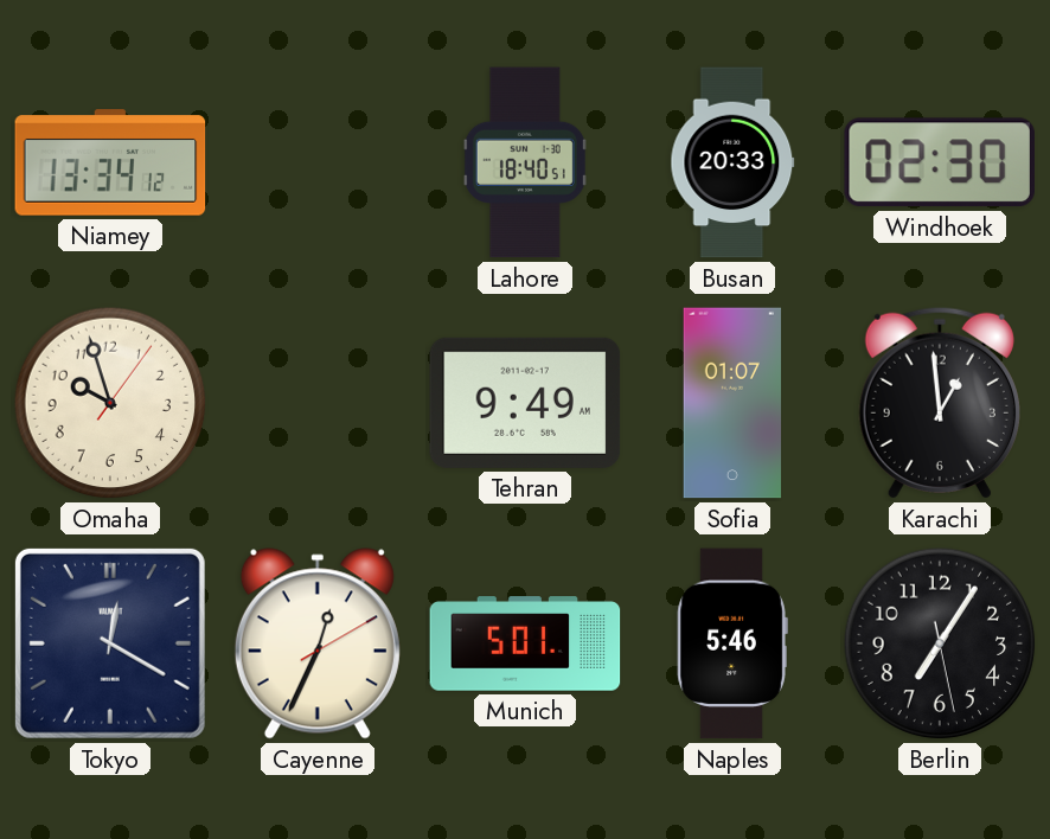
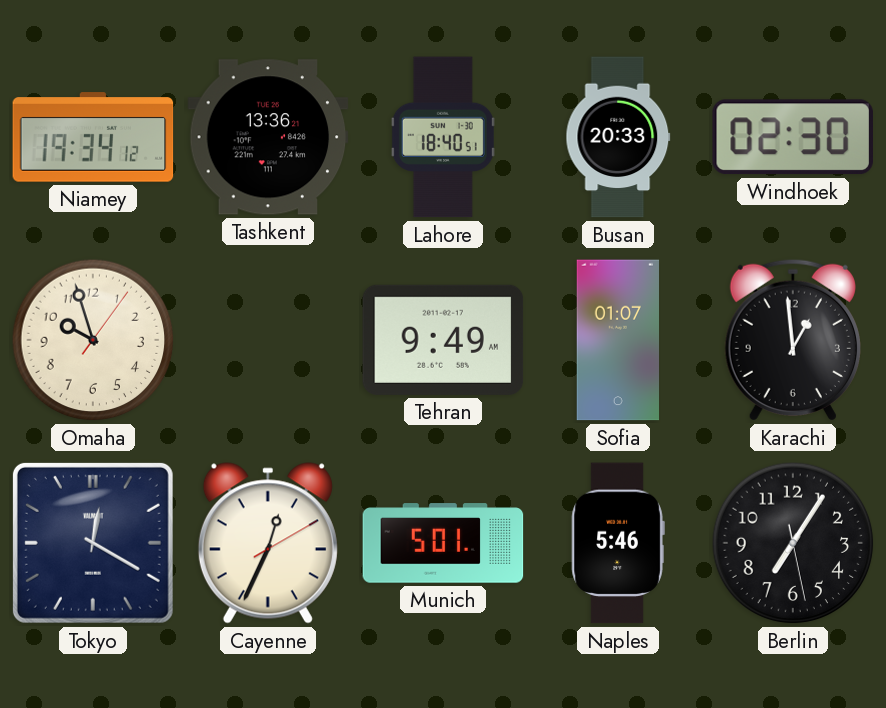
Niamey: 13:34 -> 19:34
Tashkent: none -> 13:36
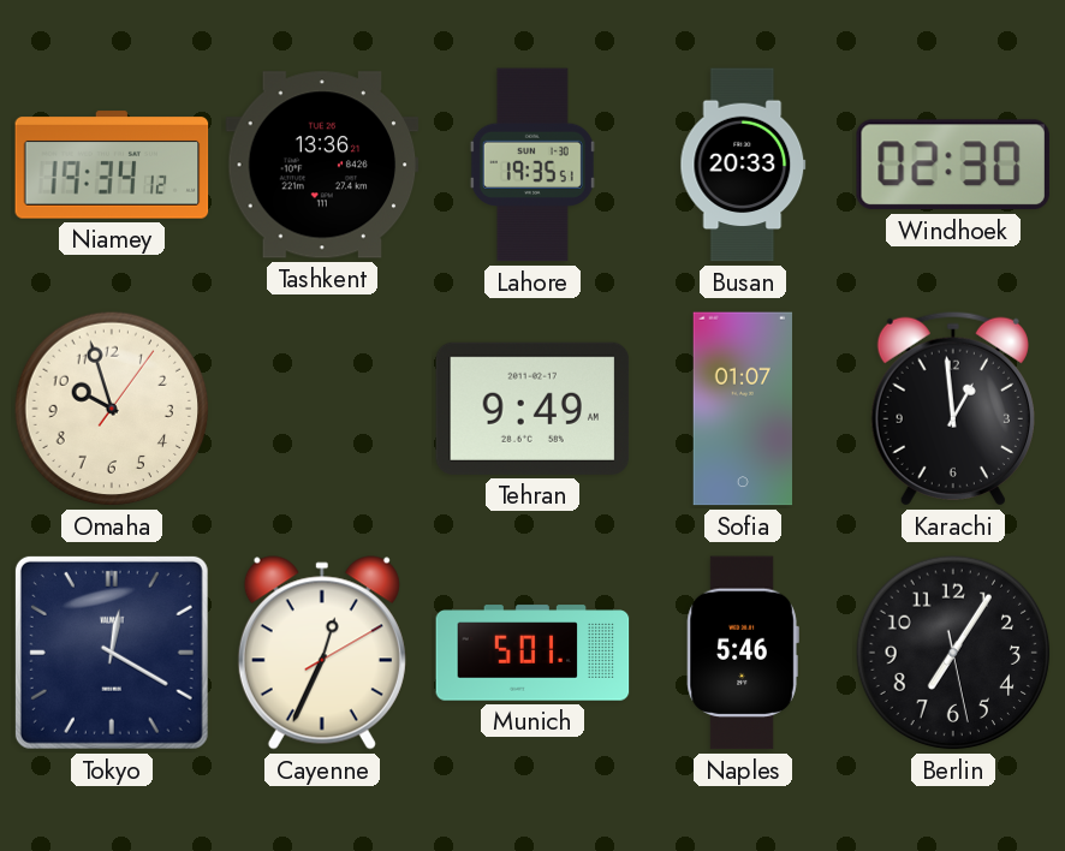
Lahore: 18:40 -> 19:35
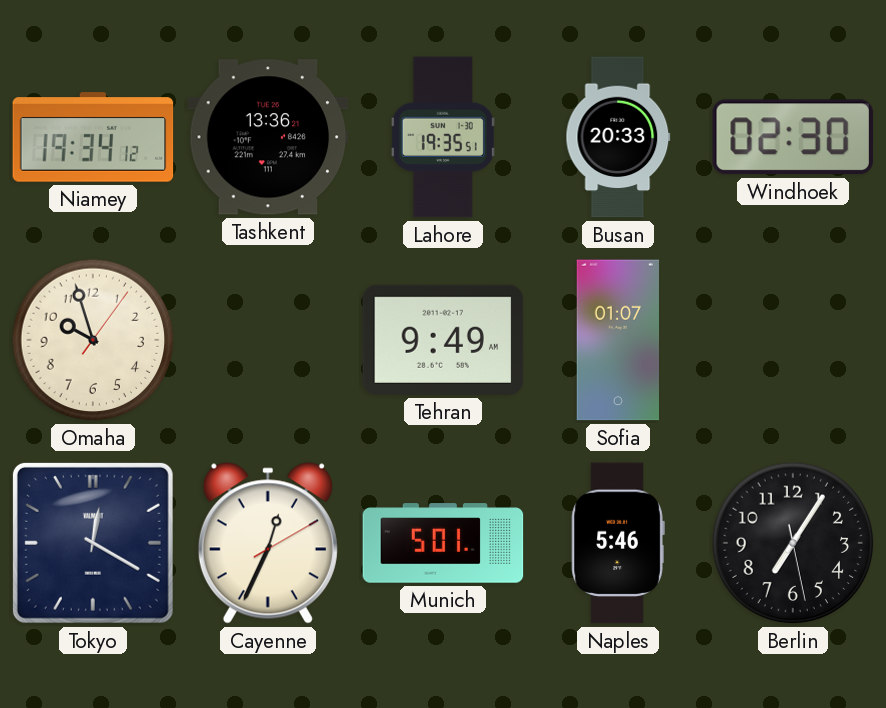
Karachi: 12:59 -> none
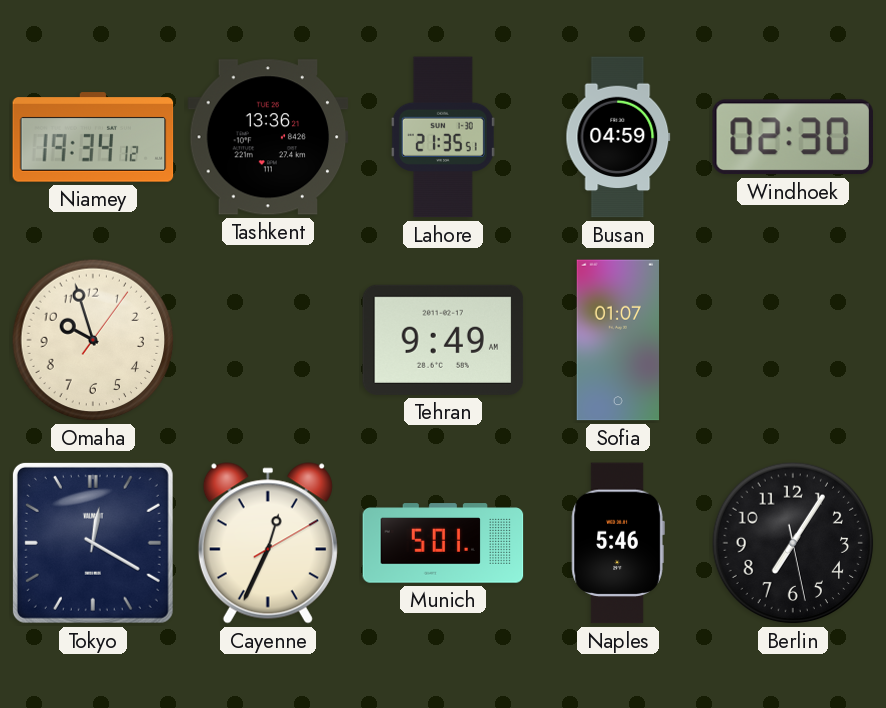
Lahore: 19:35 -> 21:35
Busan: 20:33 -> 04:59
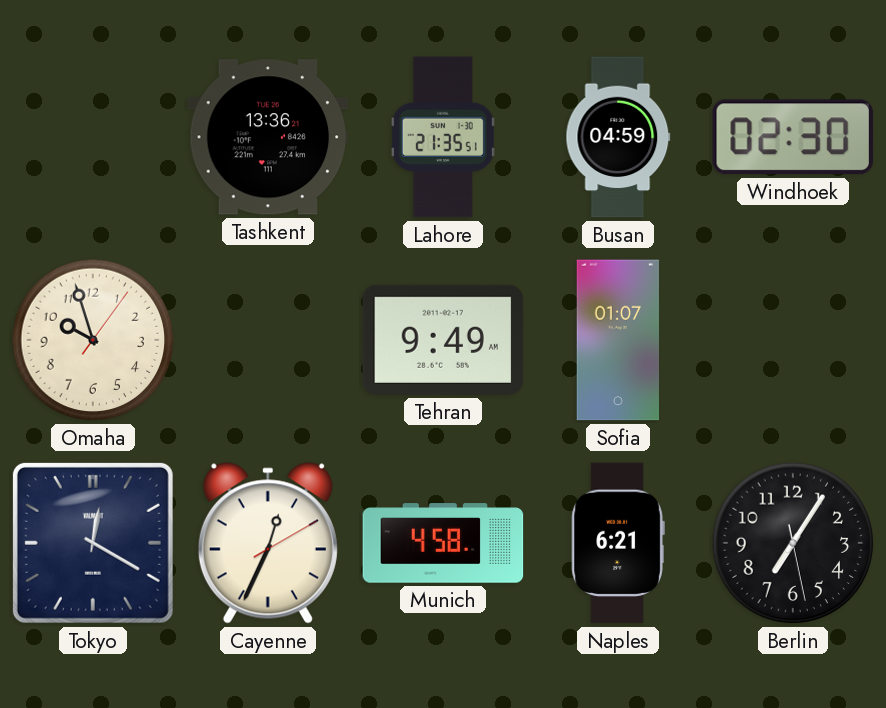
Niamey: 19:34 -> none
Munich: 5:01 -> 4:58
Naples: 5:46 -> 6:21
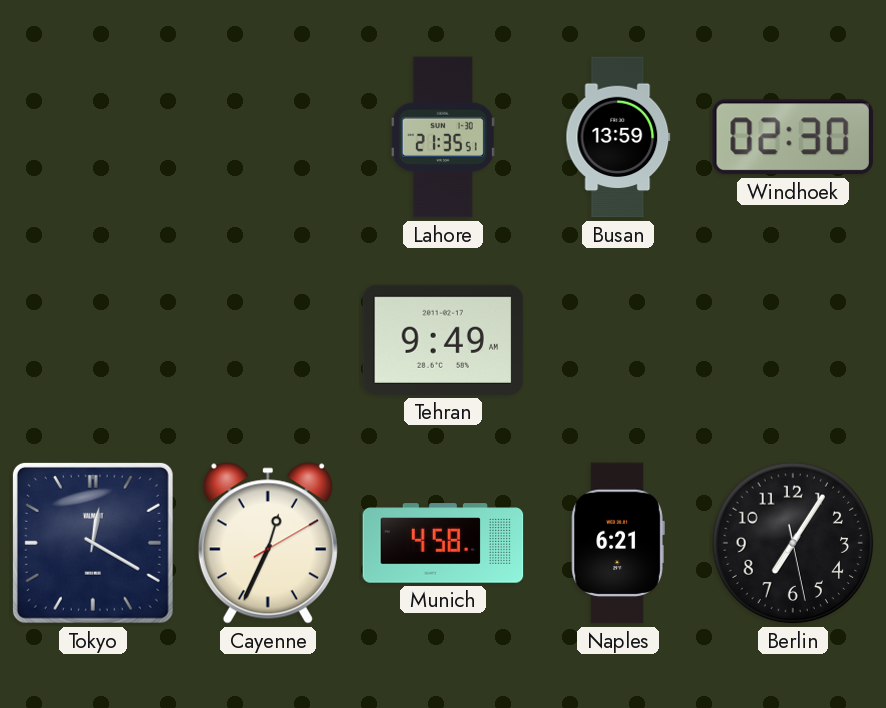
Tashkent: 13:36 -> none
Busan: 04:59 -> 13:59
Omaha: 9:57 -> none
Sofia: 01:07 -> none
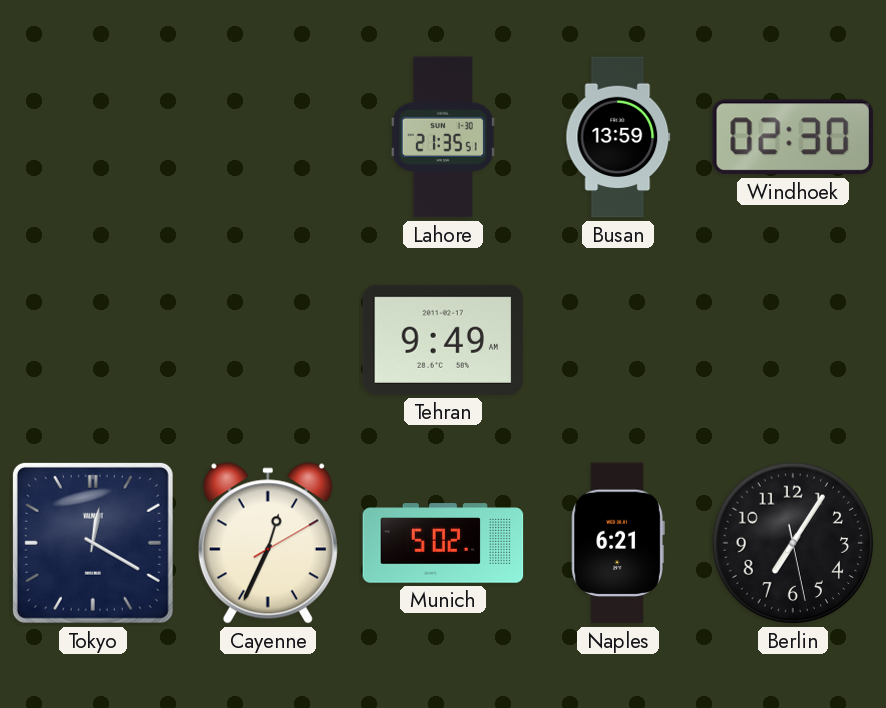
Munich: 4:58 -> 5:02
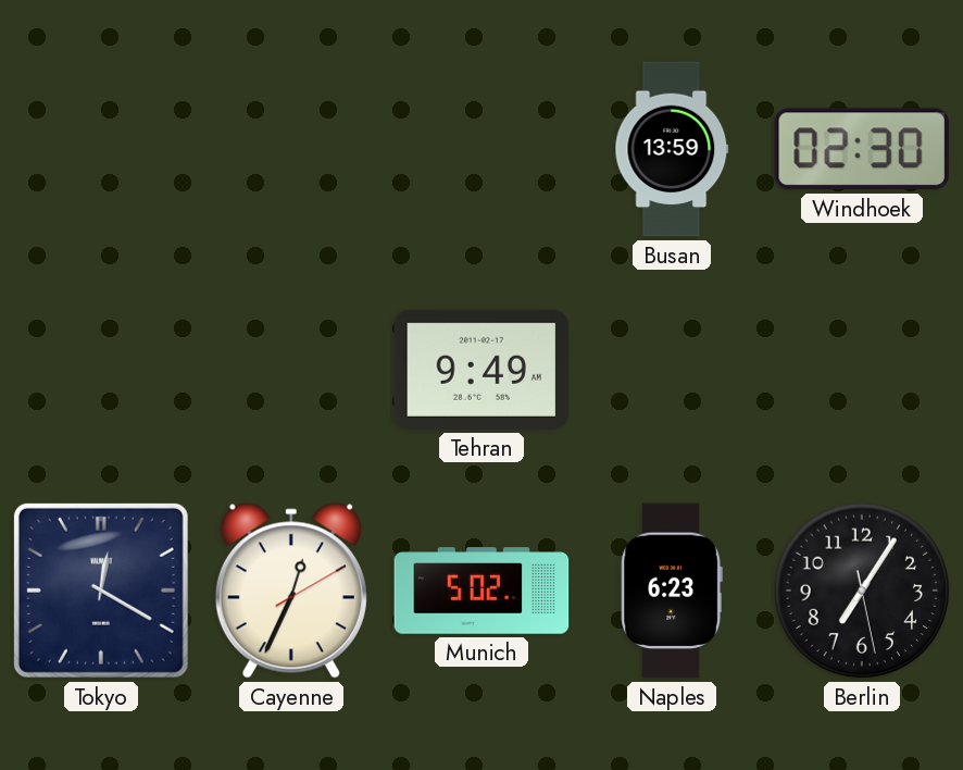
Lahore: 21:35 -> none
Naples: 6:21 -> 6:23
